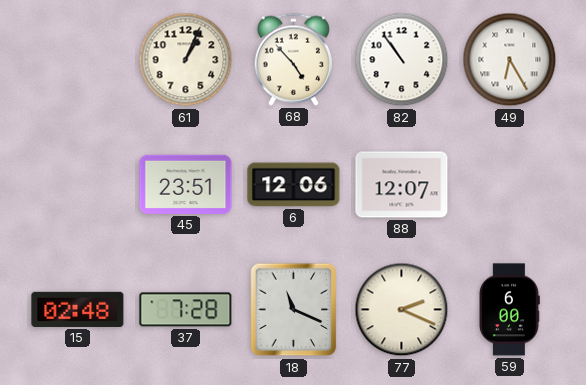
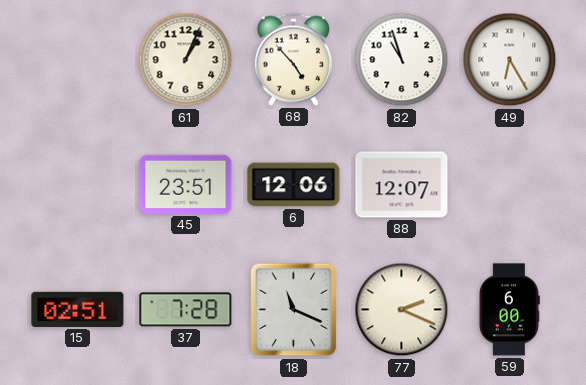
82: 10:54 -> 10:57
15: 02:48 -> 02:51
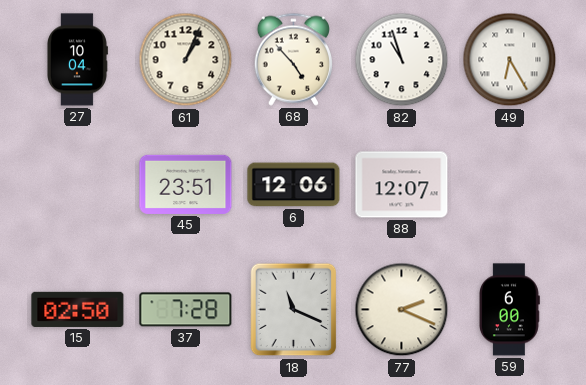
27: none -> 10:04
15: 02:51 -> 02:50
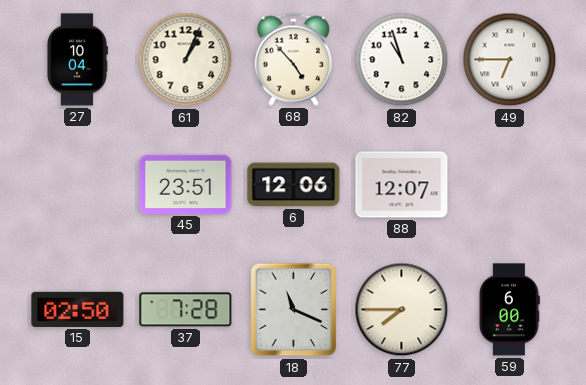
49: 6:25 -> 6:45
77: 2:19 -> 7:45
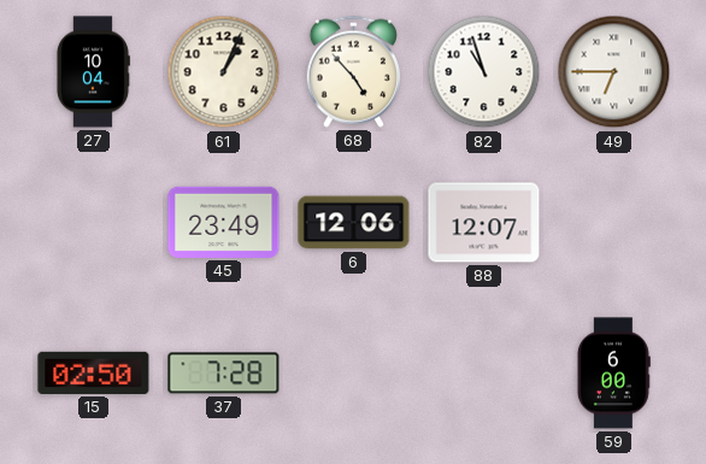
45: 23:51 -> 23:49
18: 11:19 -> none
77: 7:45 -> none
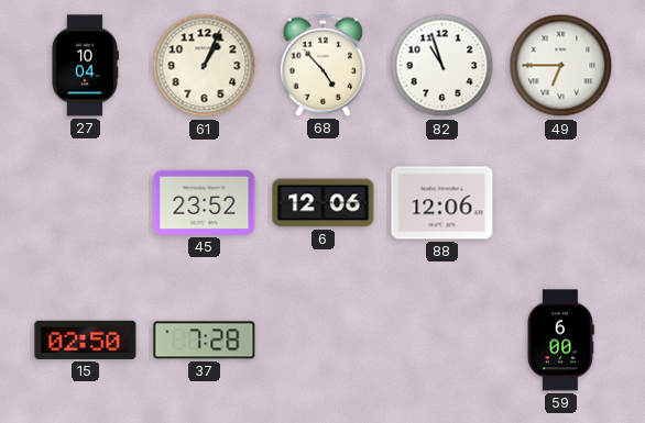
45: 23:49 -> 23:52
88: 12:07 -> 12:06
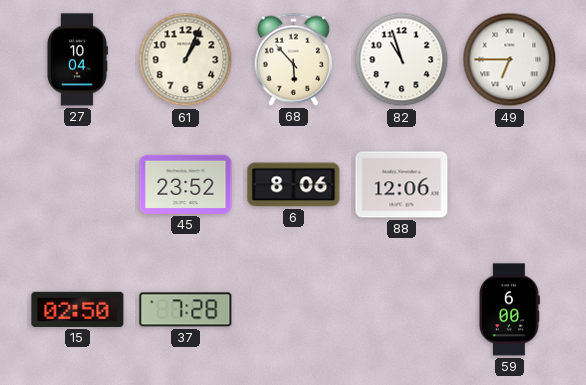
68: 4:53 -> 5:53
6: 12:06 -> 8:06
